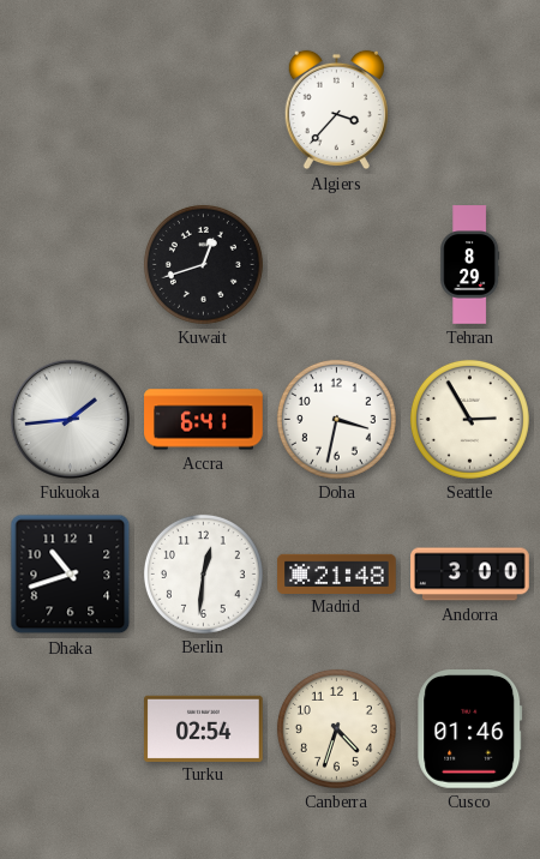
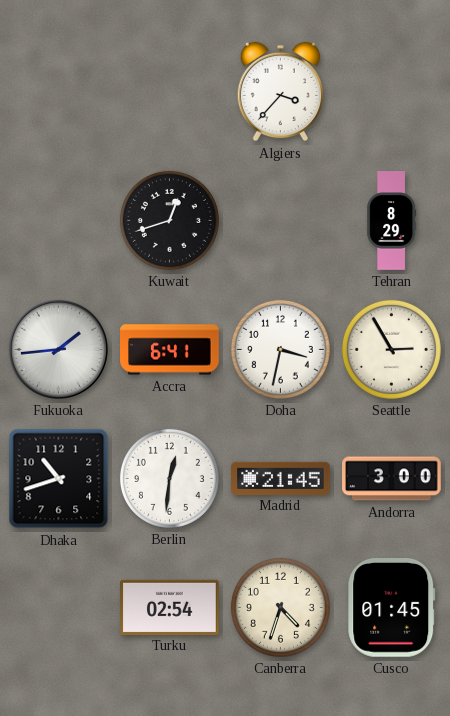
Madrid: 21:48 -> 21:45
Cusco: 01:46 -> 01:45
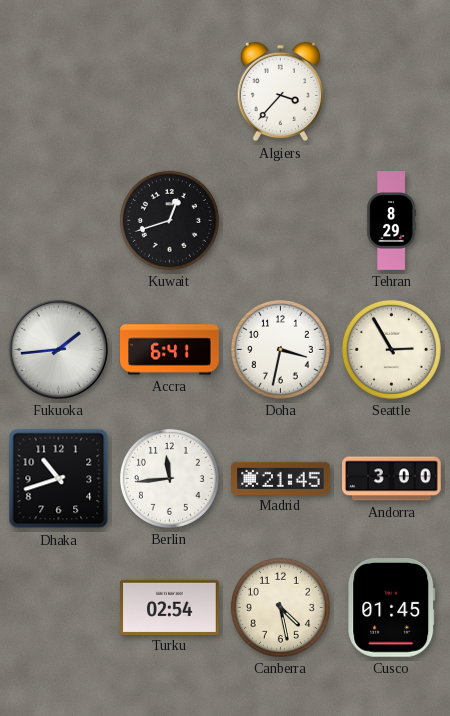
Berlin: 12:31 -> 11:44
Canberra: 4:33 -> 4:28
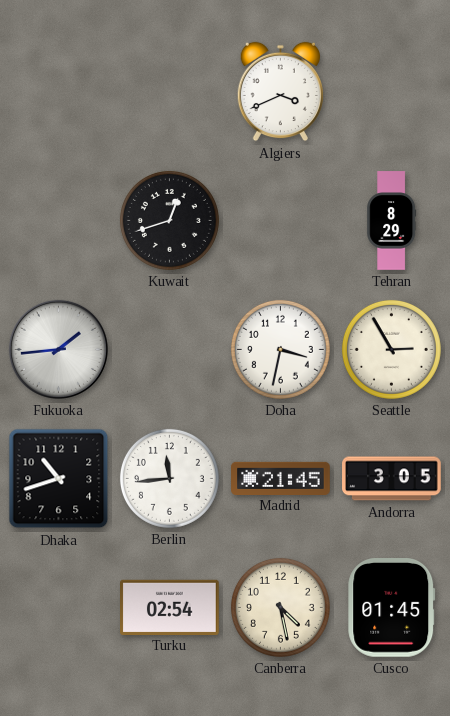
Algiers: 3:37 -> 3:41
Accra: 6:41 -> none
Andorra: 3:00 -> 3:05
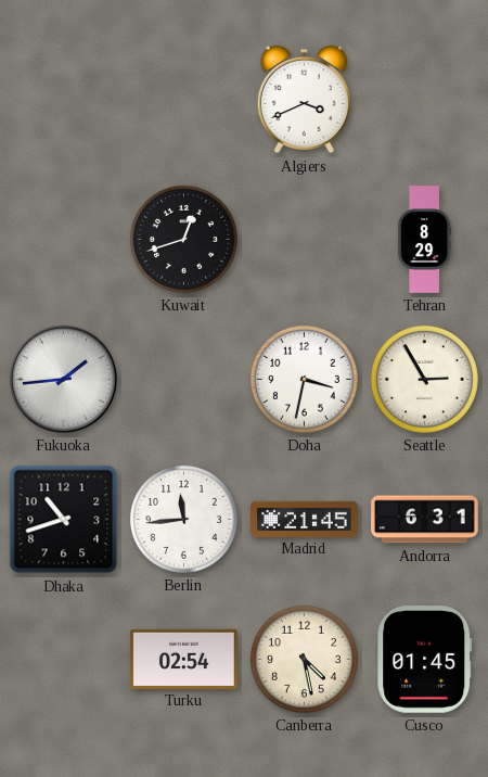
Andorra: 3:05 -> 6:31
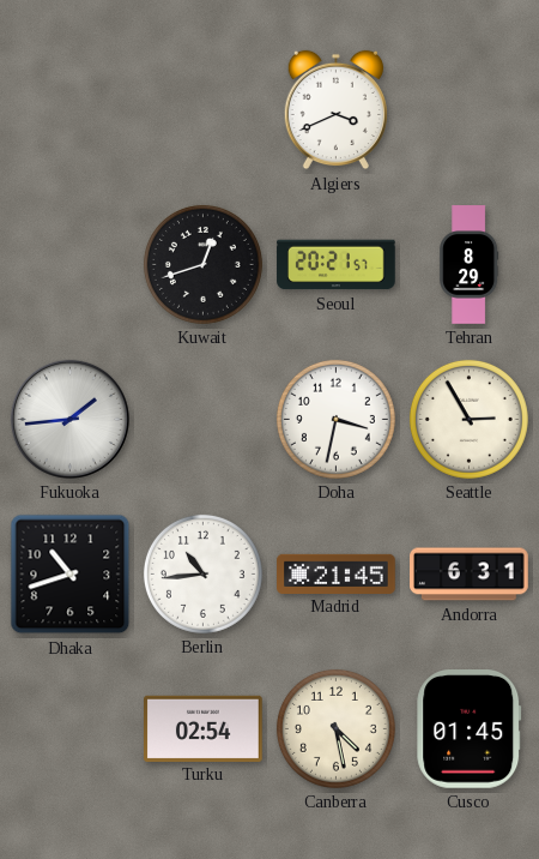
Seoul: none -> 20:21
Berlin: 11:44 -> 10:44
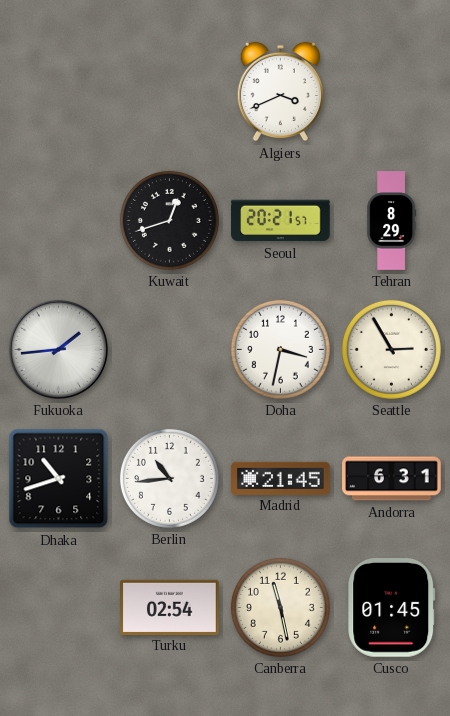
Canberra: 4:28 -> 11:28
